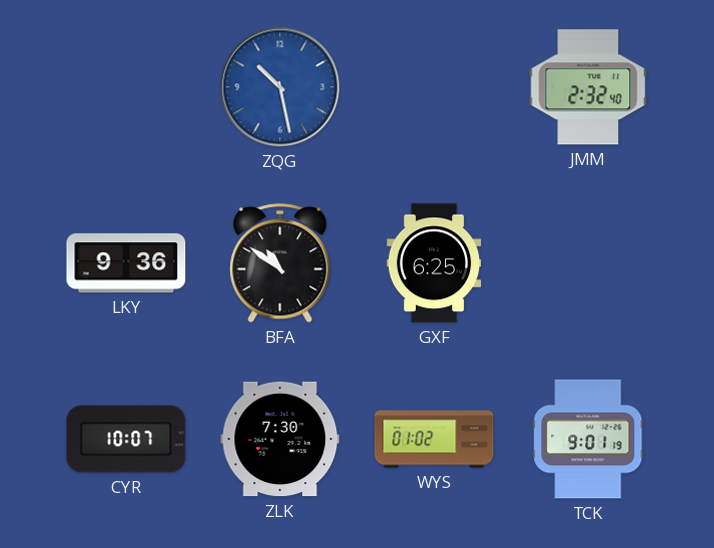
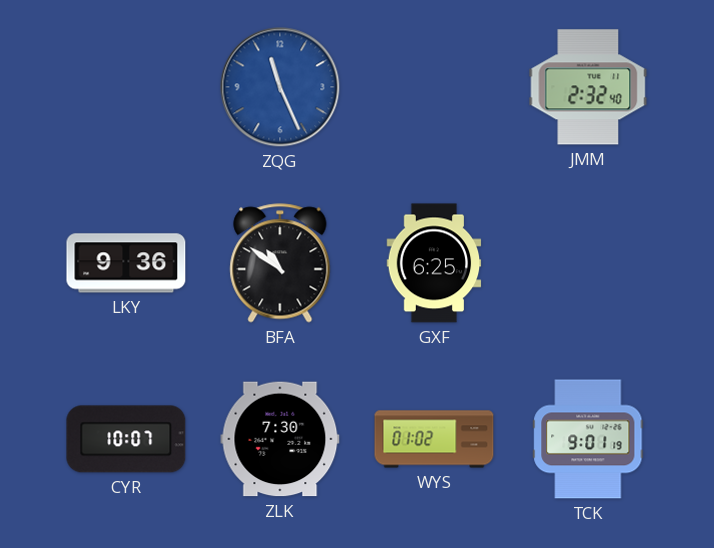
ZQG: 10:28 -> 11:26
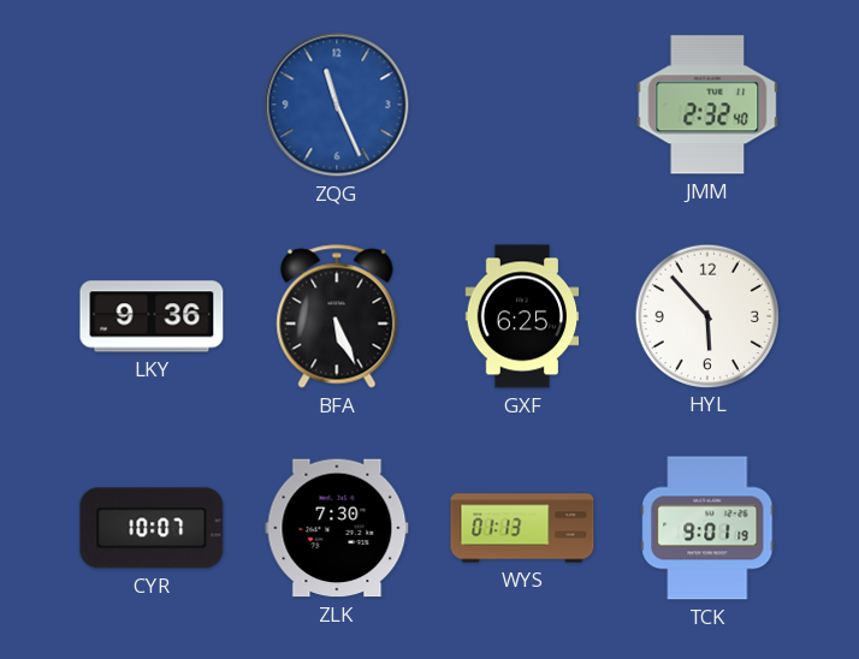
BFA: 10:51 -> 5:26
HYL: none -> 5:53
WYS: 01:02 -> 01:13
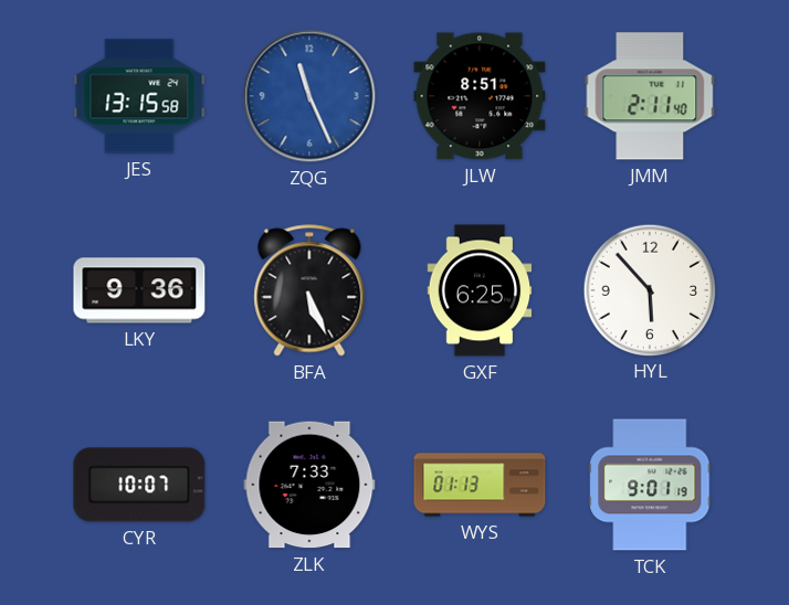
JES: none -> 13:15
JLW: none -> 8:51
JMM: 2:32 -> 2:11
ZLK: 7:30 -> 7:33
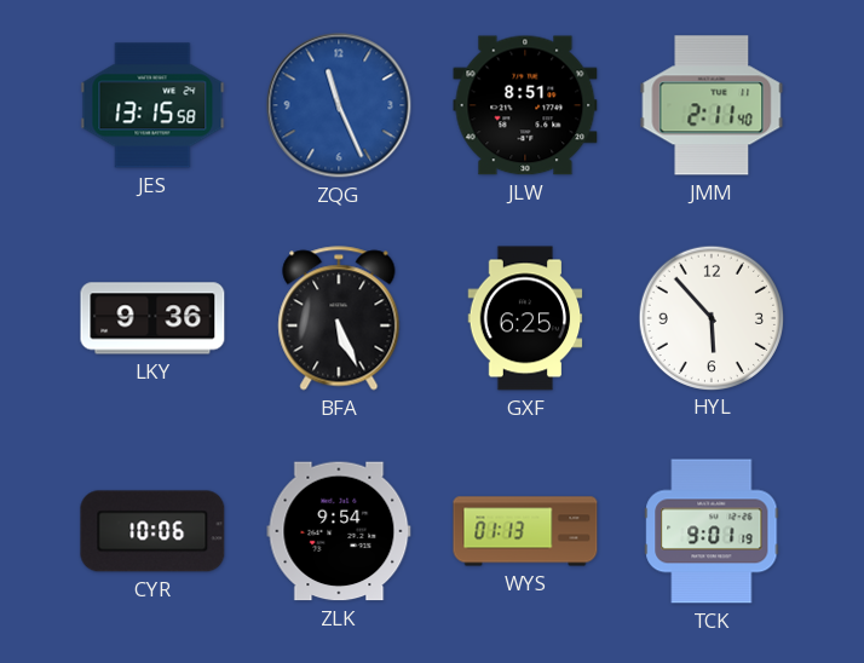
CYR: 10:07 -> 10:06
ZLK: 7:33 -> 9:54
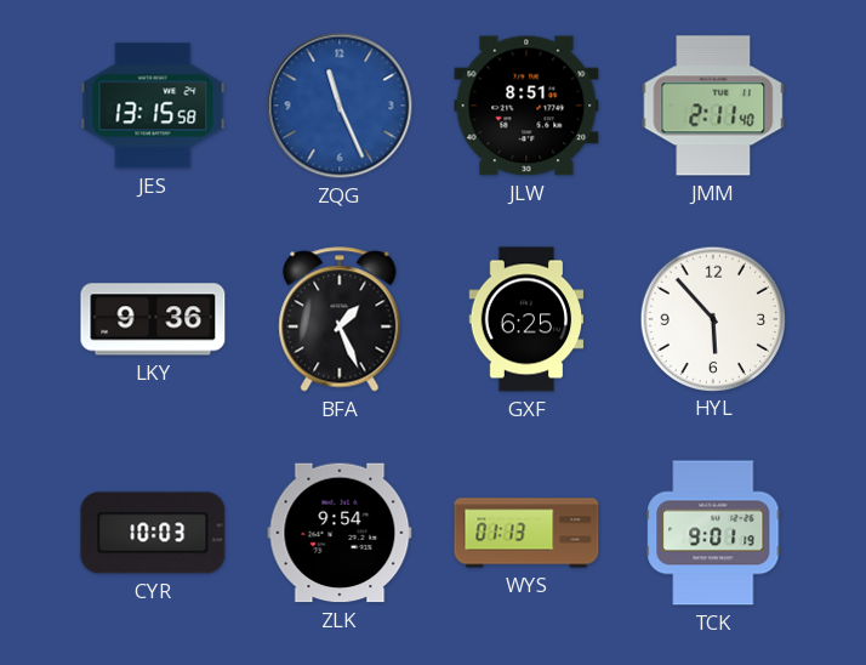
BFA: 5:26 -> 1:26
CYR: 10:06 -> 10:03
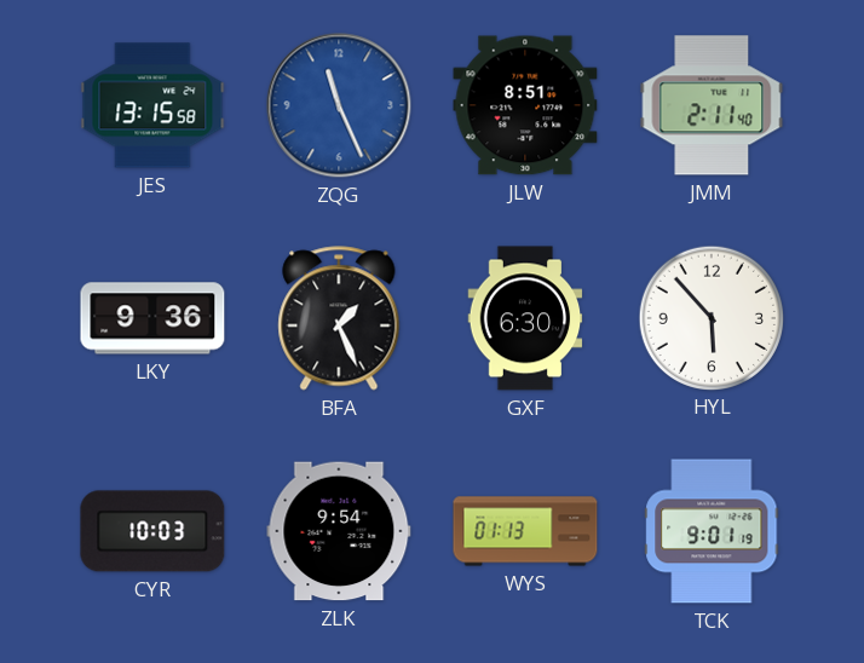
GXF: 6:25 -> 6:30
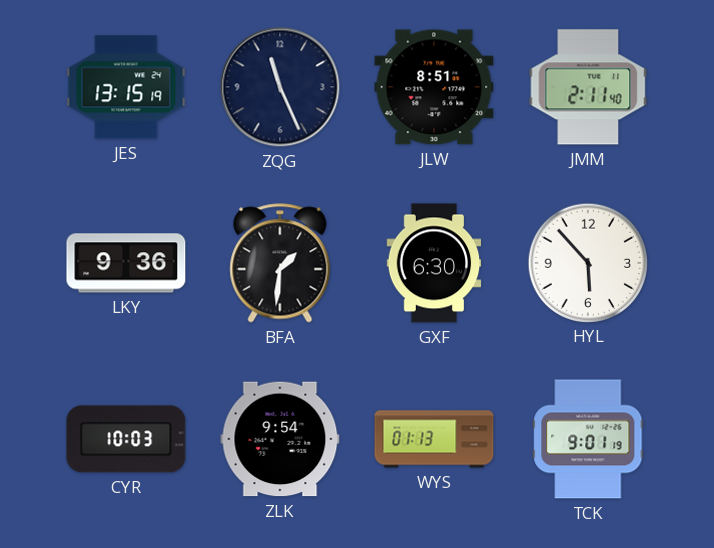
JES: 13:15:58 -> 13:15:19
ZQG dial: blue -> navy
BFA: 1:26 -> 1:31
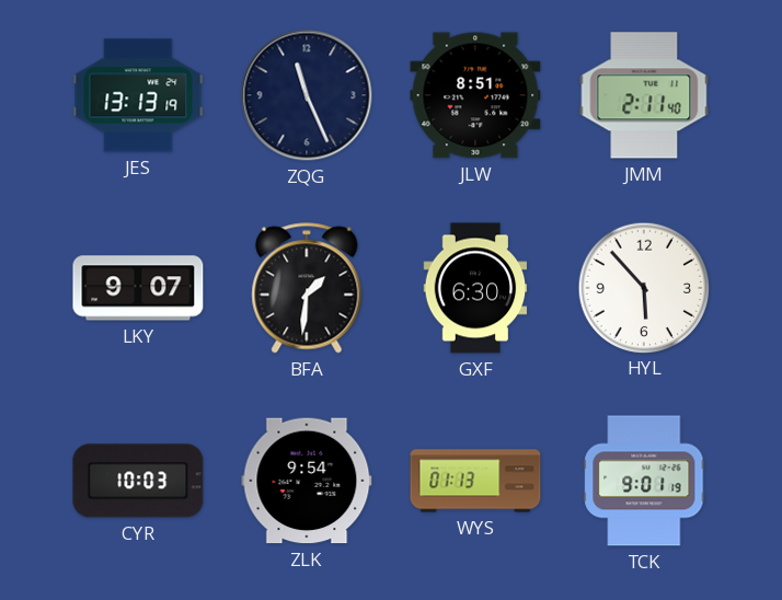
JES: 13:15 -> 13:13
LKY: 9:36 -> 9:07
